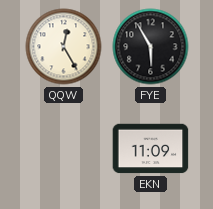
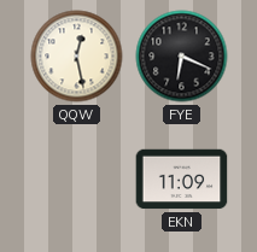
QQW: 12:25 -> 12:28
FYE: 5:55 -> 6:19
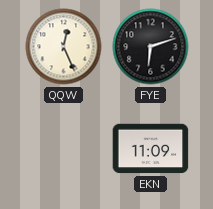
QQW: 12:28 -> 12:26
FYE: 6:19 -> 6:12
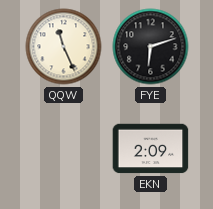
QQW: 12:26 -> 11:26
EKN: 11:09 -> 2:09
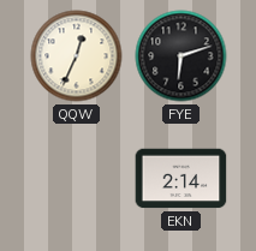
QQW: 11:26 -> 12:34
EKN: 2:09 -> 2:14
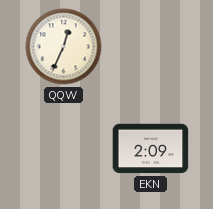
FYE: 6:12 -> none
EKN: 2:14 -> 2:09
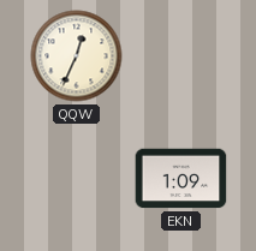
EKN: 2:09 -> 1:09
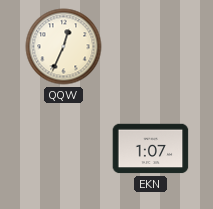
EKN: 1:09 -> 1:07
